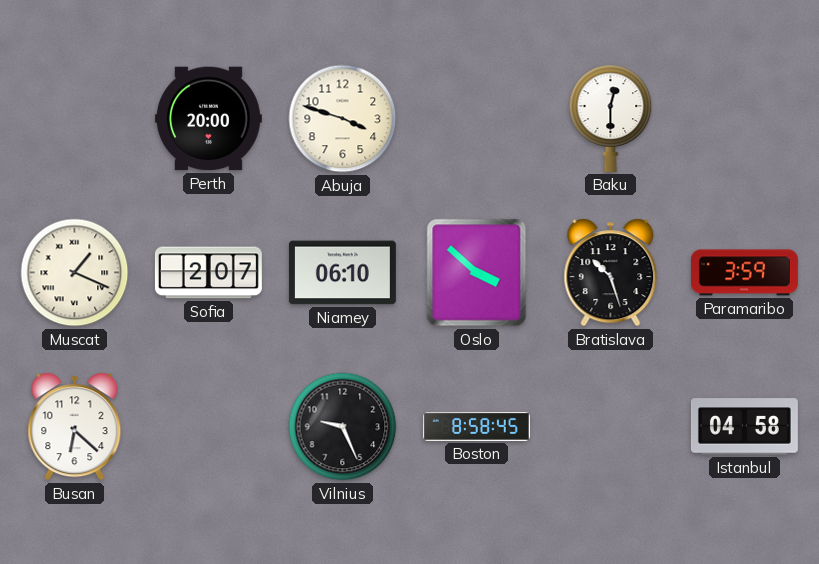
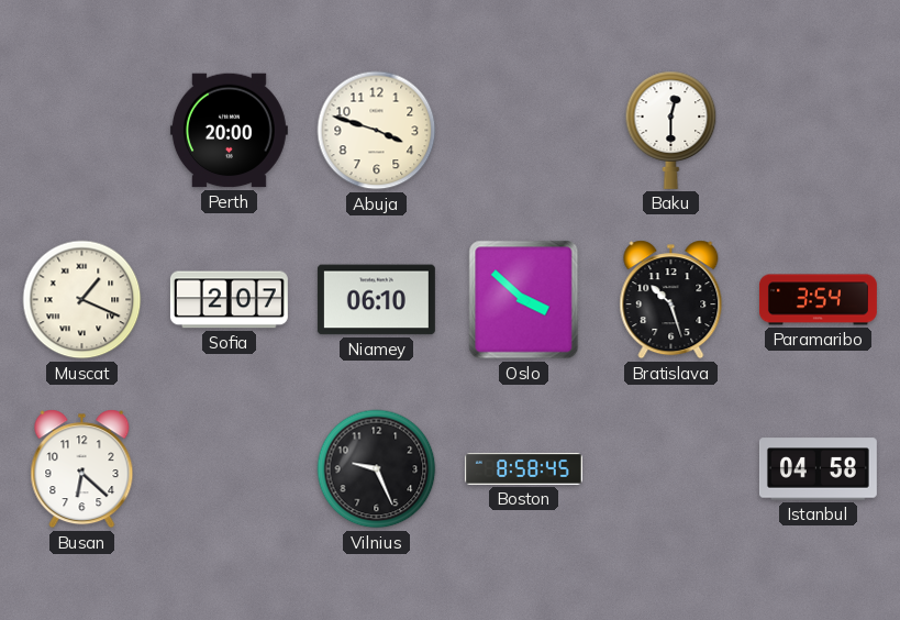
Paramaribo: 3:59 -> 3:54
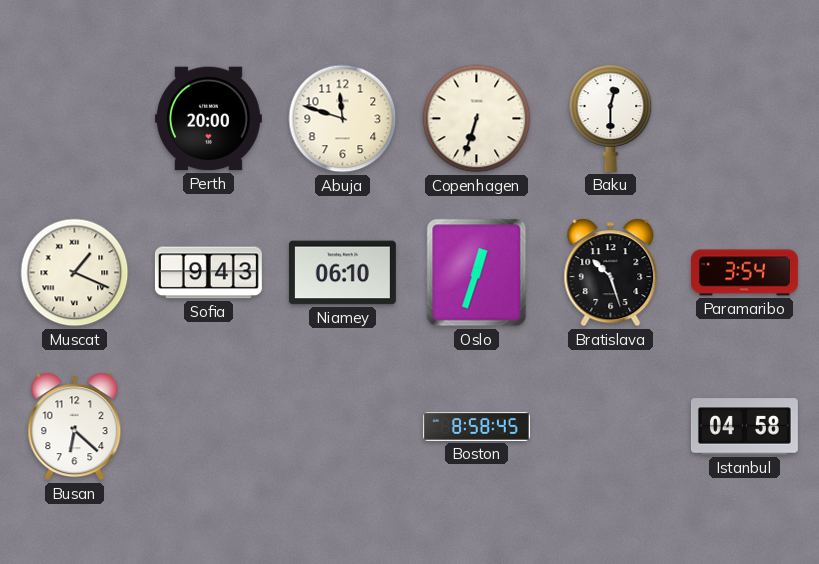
Abuja: 3:48 -> 11:48
Copenhagen: none -> 6:33
Sofia: 2:07 -> 9:43
Oslo: 3:52 -> 12:33
Vilnius: 9:26 -> none
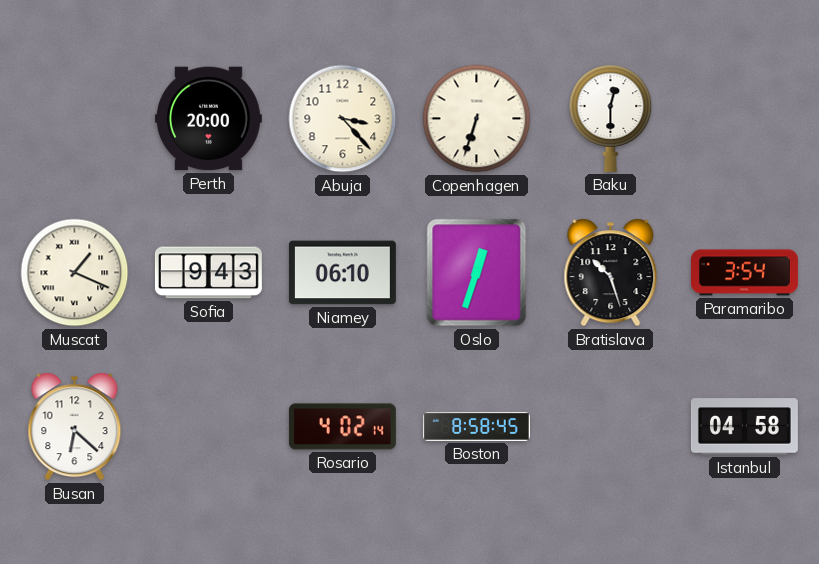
Abuja: 11:48 -> 3:23
Rosario: none -> 4:02
